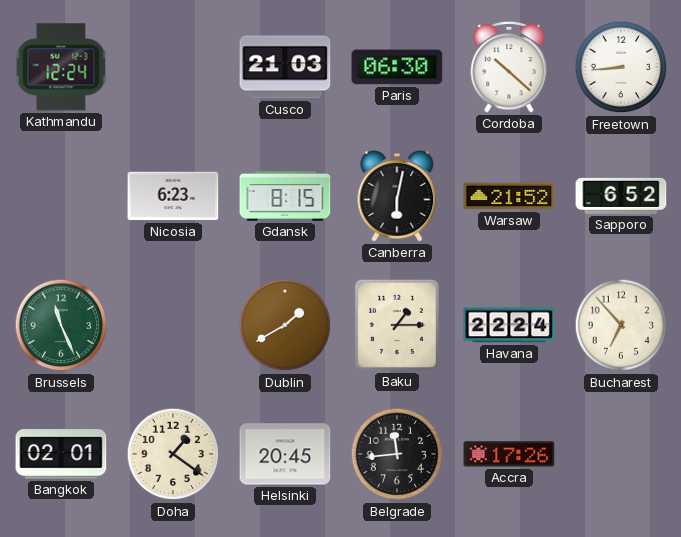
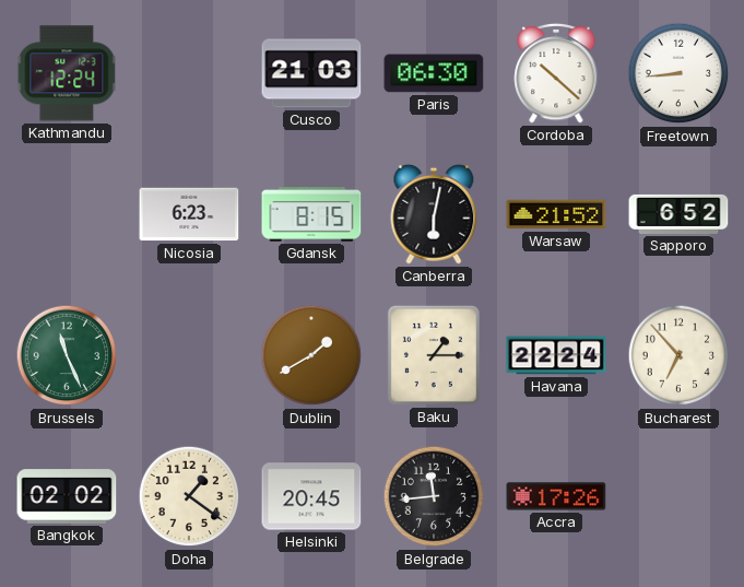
Bangkok: 02:01 -> 02:02
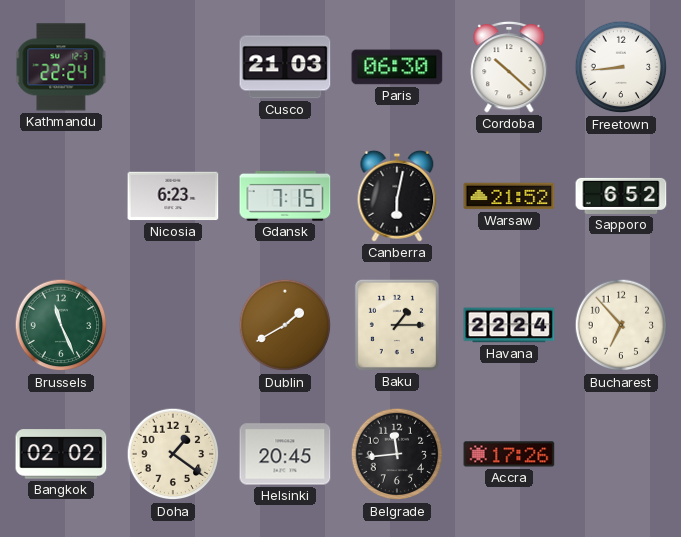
Kathmandu: 12:24 -> 22:24
Gdansk: 8:15 -> 7:15
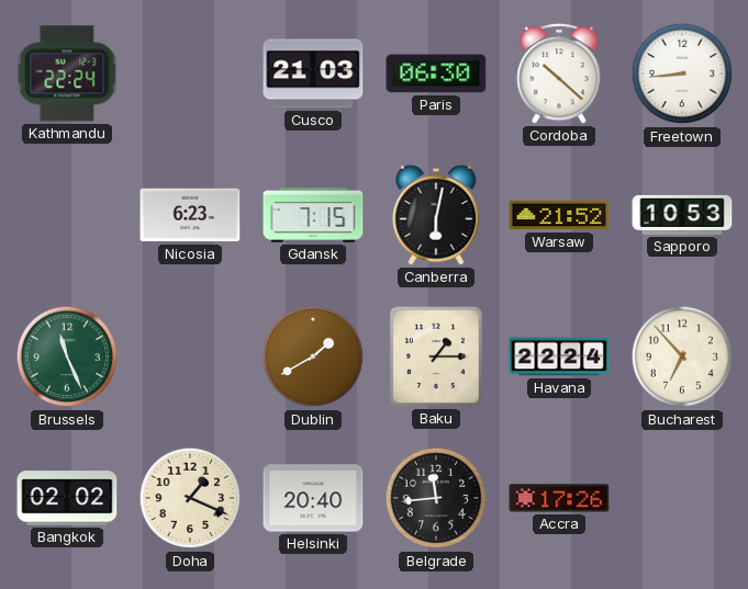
Sapporo: 6:52 -> 10:53
Doha: 1:21 -> 1:19
Helsinki: 20:45 -> 20:40
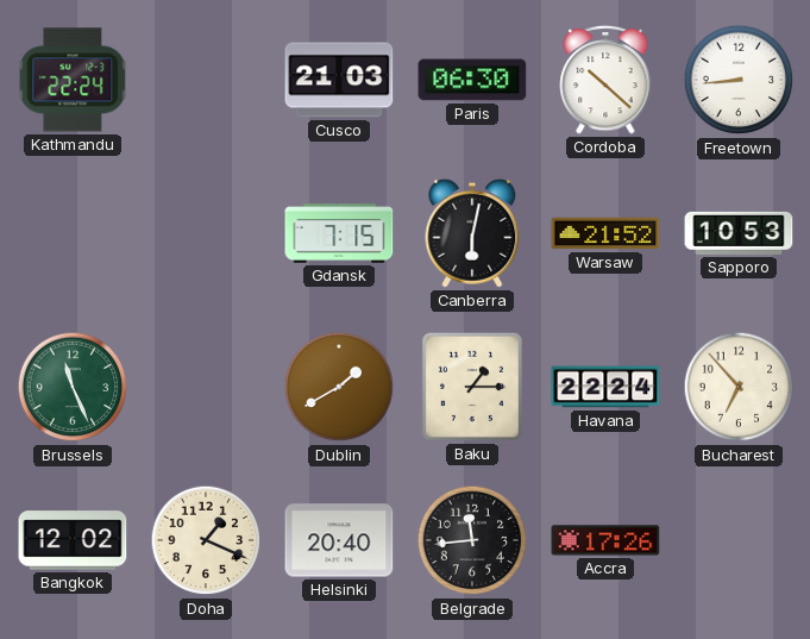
Nicosia: 6:23 -> none
Bangkok: 02:02 -> 12:02
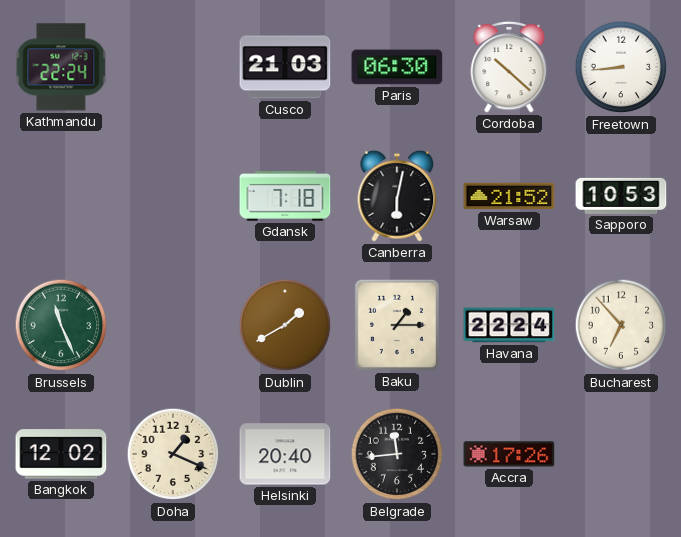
Gdansk: 7:15 -> 7:18
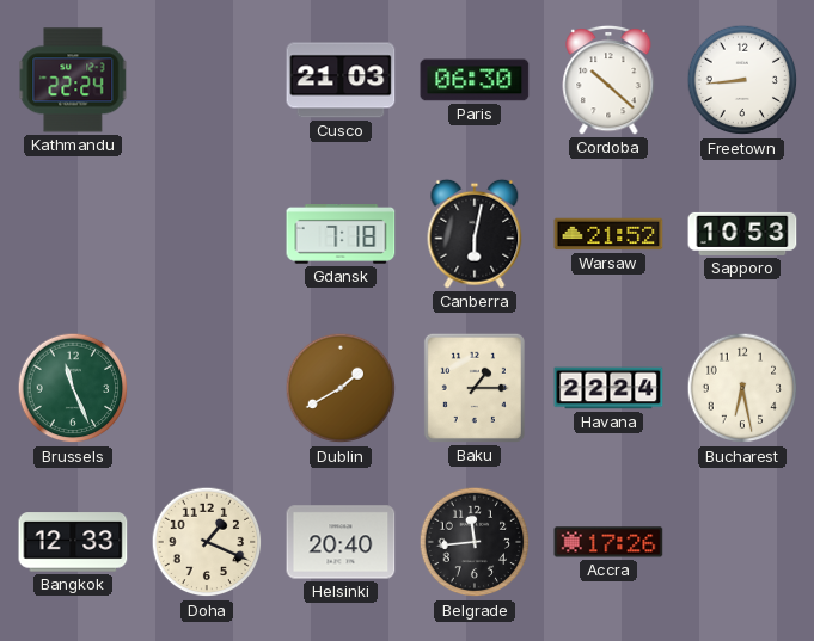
Bucharest: 6:53 -> 6:28
Bangkok: 12:02 -> 12:33
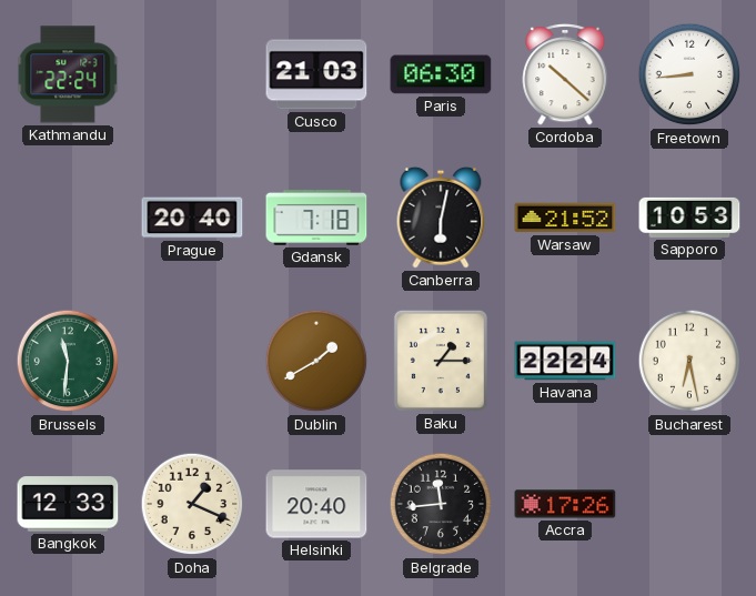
Prague: none -> 20:40
Brussels: 11:26 -> 11:31
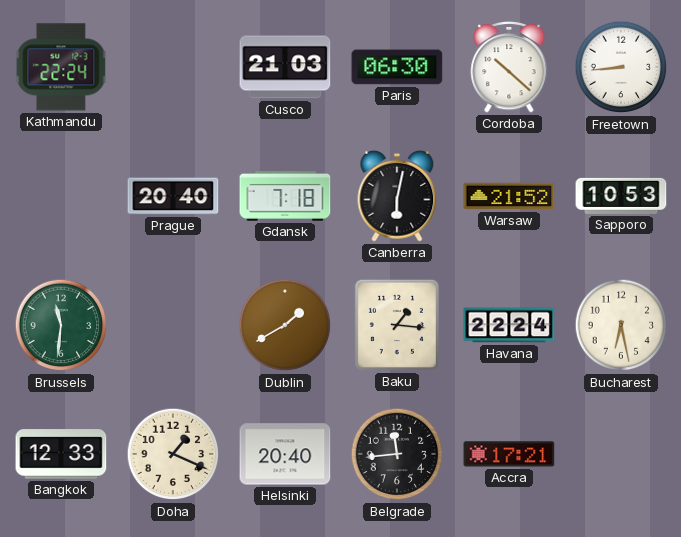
Baku: 1:15 -> 1:16
Accra: 17:26 -> 17:21
